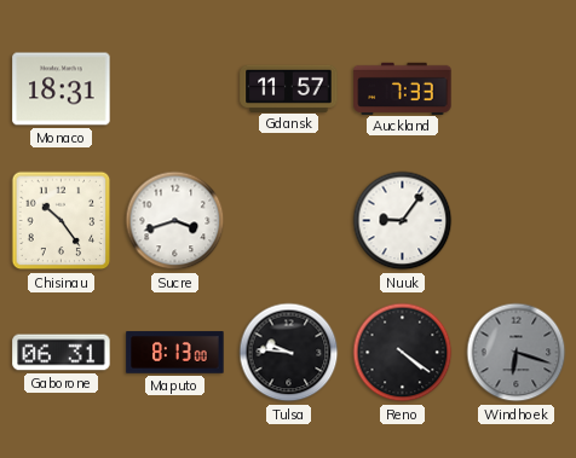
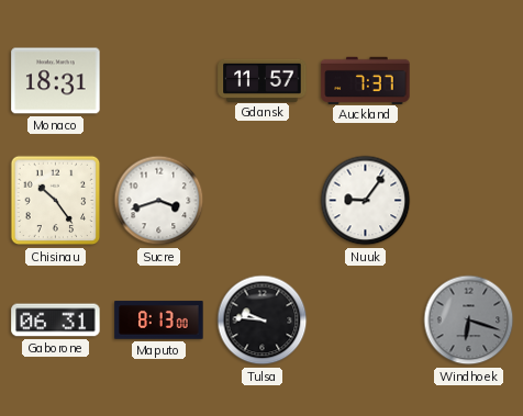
Auckland: 7:33 -> 7:37
Reno: 4:21 -> none
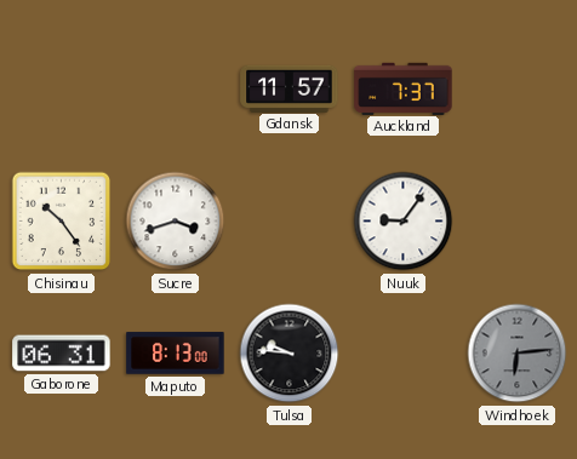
Monaco: 18:31 -> none
Windhoek: 6:18 -> 6:14
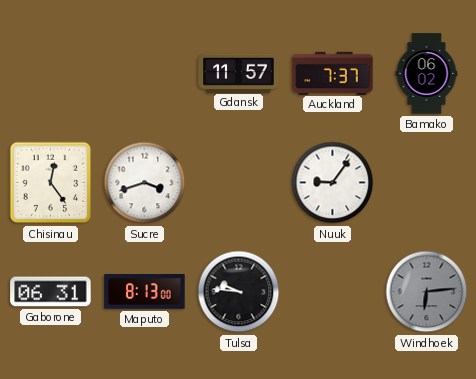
Bamako: none -> 06:02
Chisinau: 10:24 -> 12:24
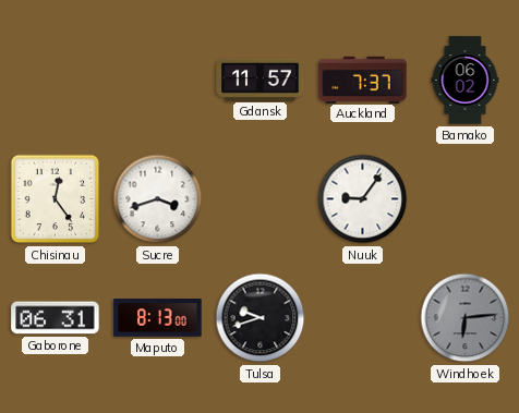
Tulsa: 9:46 -> 9:42
